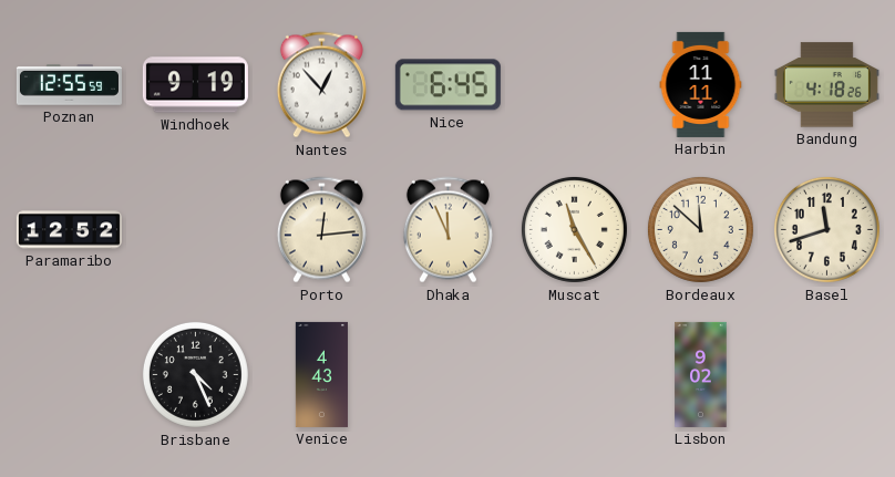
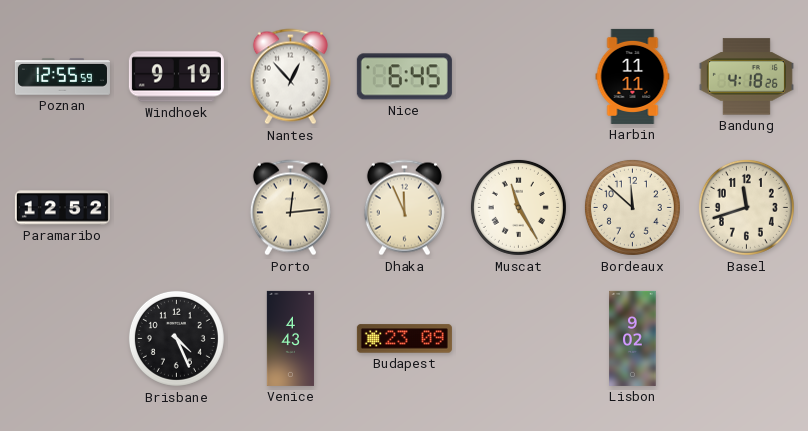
Budapest: none -> 23:09
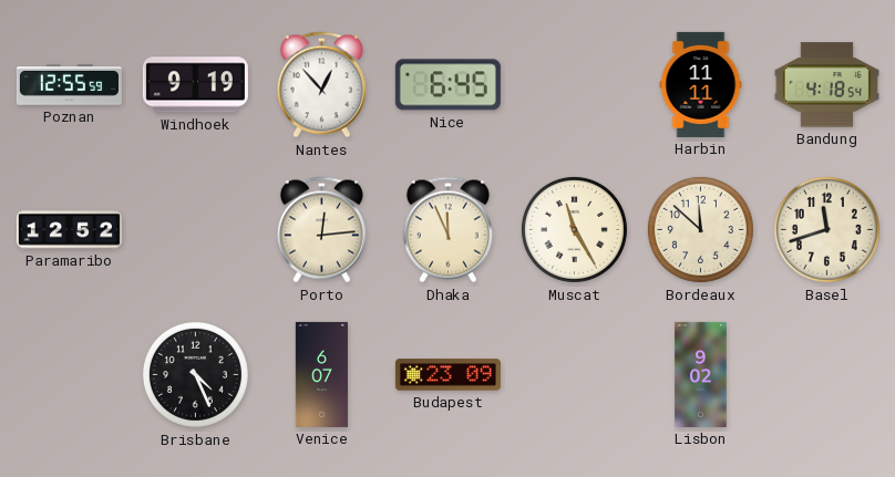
Bandung: 4:18:26 -> 4:18:54
Venice: 4:43 -> 6:07
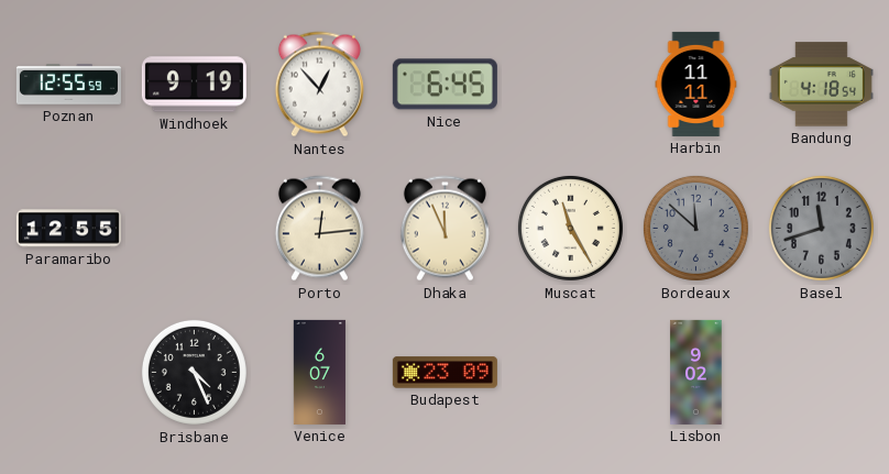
Paramaribo: 12:52 -> 12:55
Bordeaux dial: cream -> grey
Basel dial: cream -> grey
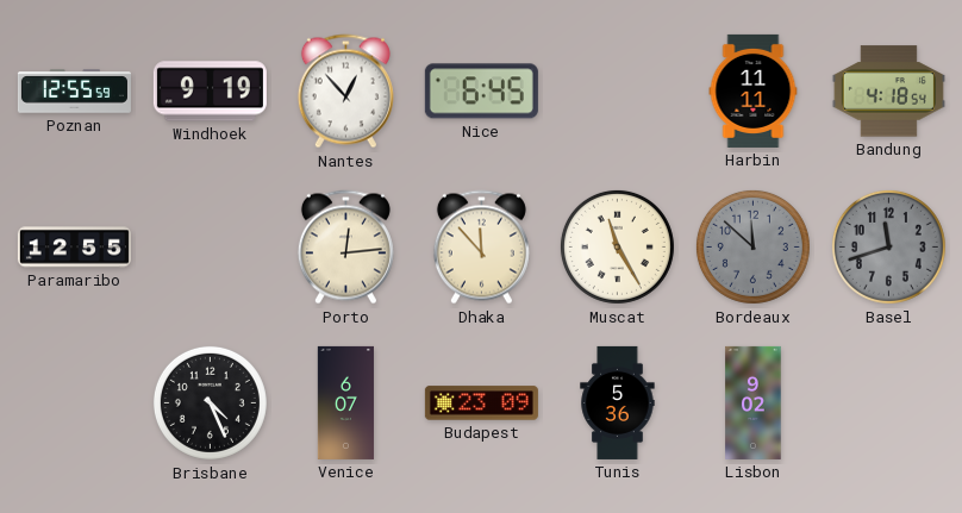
Dhaka: 11:56 -> 11:53
Tunis: none -> 5:36
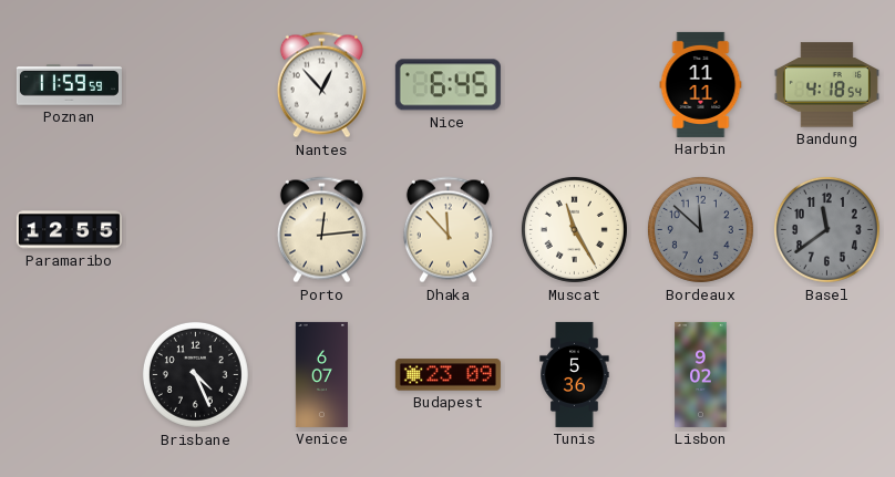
Poznan: 12:55 -> 11:59
Windhoek: 9:19 -> none
Basel: 11:42 -> 11:39
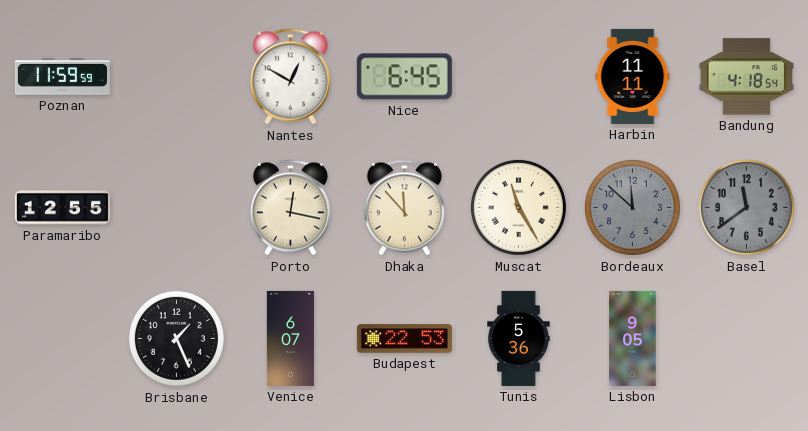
Nantes: 12:53 -> 12:50
Porto: 12:14 -> 12:17
Brisbane: 4:26 -> 1:26
Budapest: 23:09 -> 22:53
Lisbon: 9:02 -> 9:05
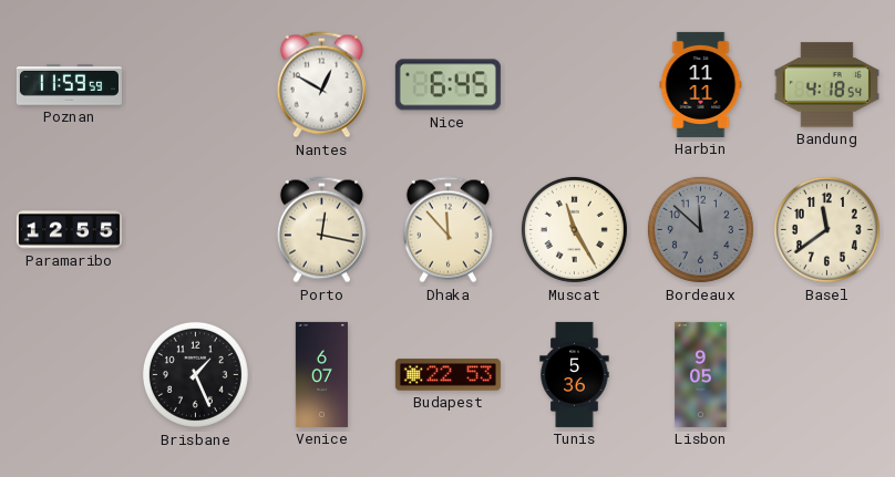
Basel dial: grey -> cream
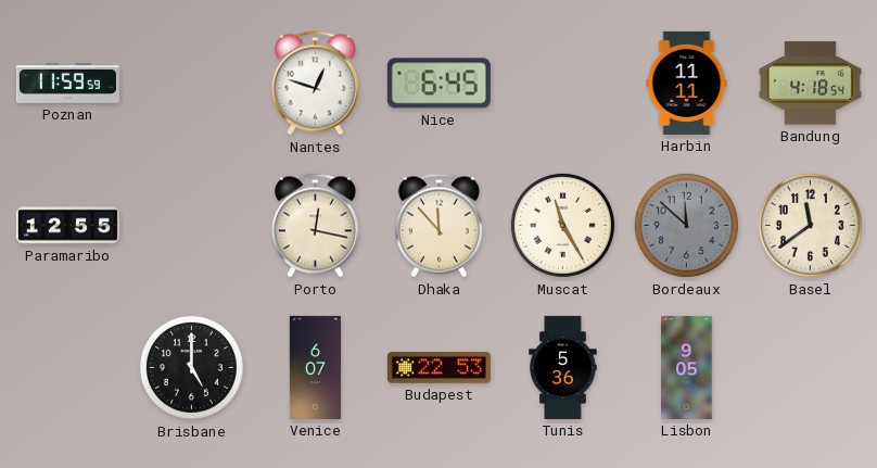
Nantes: 12:50 -> 12:48
Brisbane: 1:26 -> 5:00
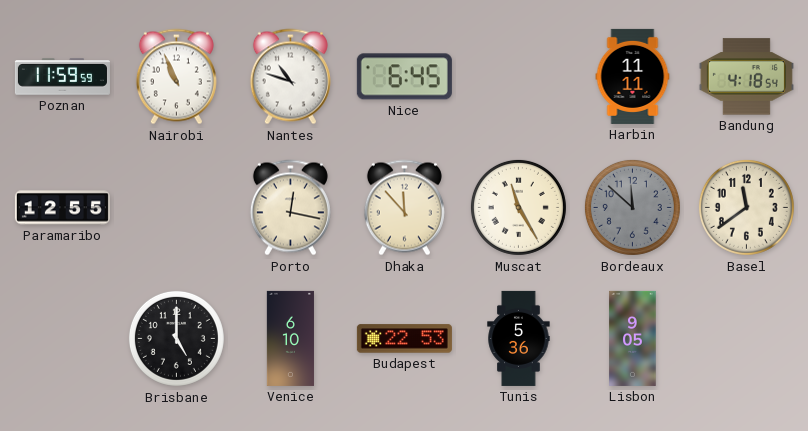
Nairobi: none -> 10:56
Nantes: 12:48 -> 10:48
Venice: 6:07 -> 6:10
